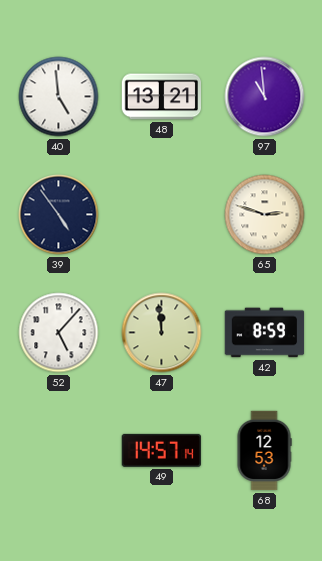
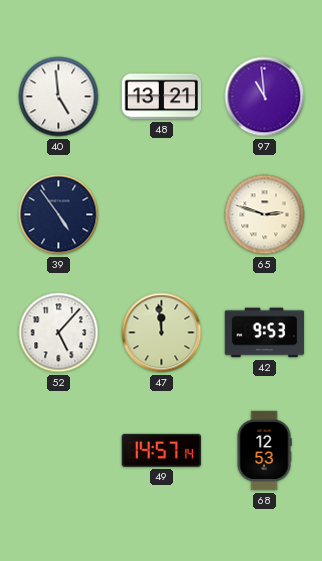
42: 8:59 -> 9:53
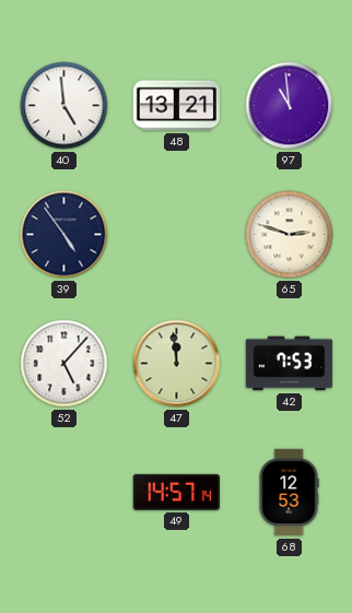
42: 9:53 -> 7:53
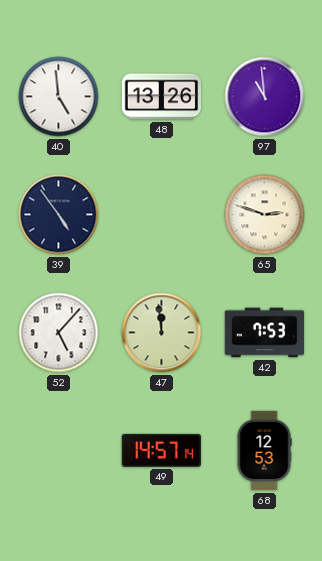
48: 13:21 -> 13:26
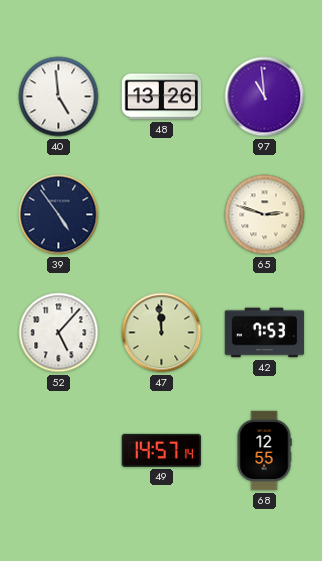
68: 12:53 -> 12:55
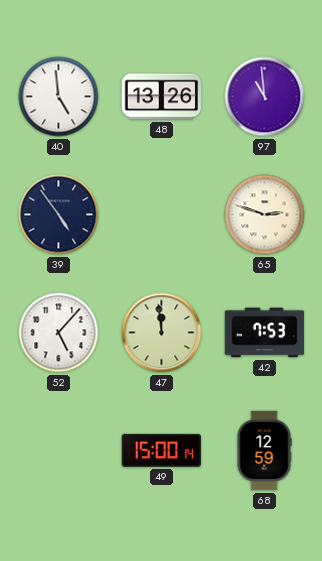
49: 14:57 -> 15:00
68: 12:55 -> 12:59
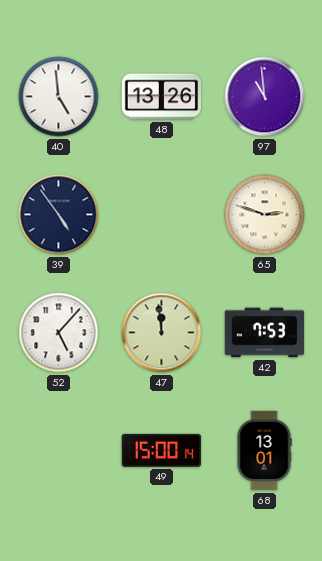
68: 12:59 -> 13:01
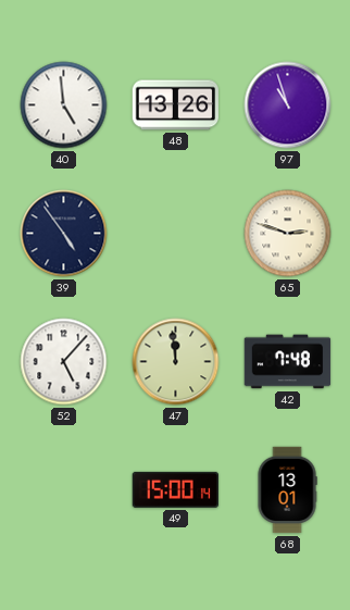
97: 10:59 -> 10:57
42: 7:53 -> 7:48
